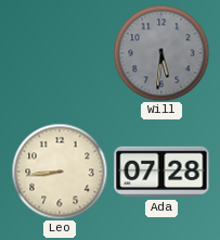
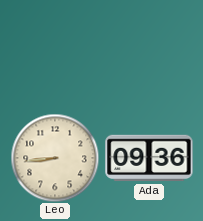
Will: 5:31 -> none
Ada: 07:28 -> 09:36
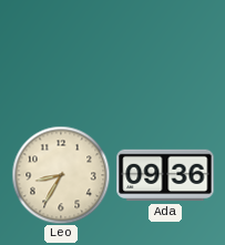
Leo: 8:44 -> 8:35
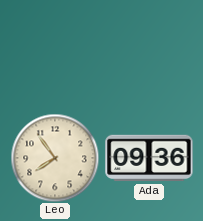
Leo: 8:35 -> 7:54
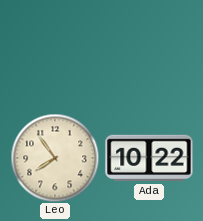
Ada: 09:36 -> 10:22
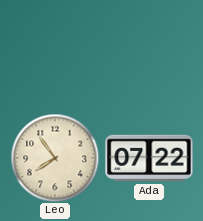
Ada: 10:22 -> 07:22
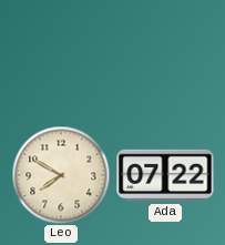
Leo: 7:54 -> 7:50
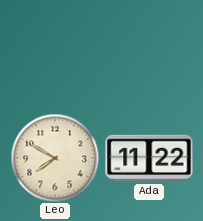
Ada: 07:22 -> 11:22
